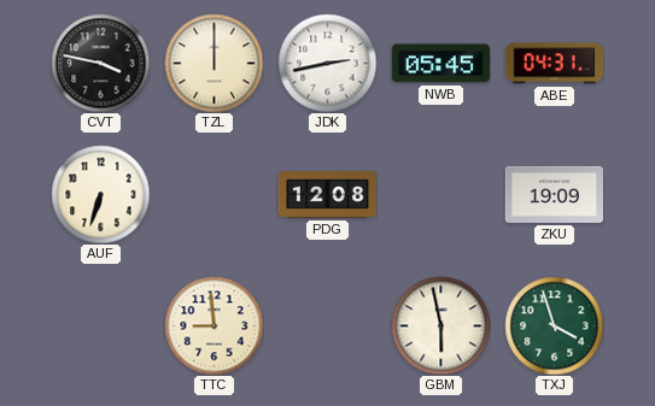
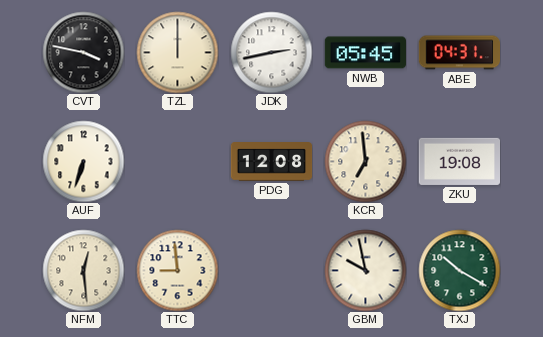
KCR: none -> 6:59
ZKU: 19:09 -> 19:08
NFM: none -> 12:29
GBM: 5:58 -> 9:58
TXJ: 3:57 -> 10:20
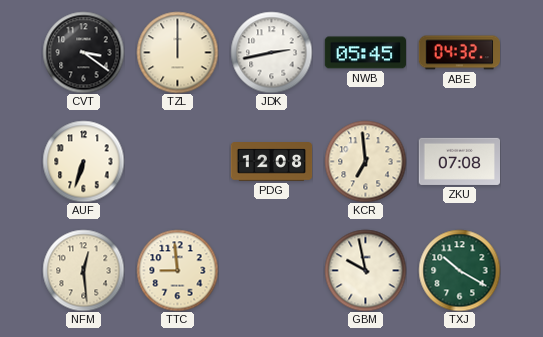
CVT: 3:47 -> 3:21
ABE: 04:31 -> 04:32
ZKU: 19:08 -> 07:08
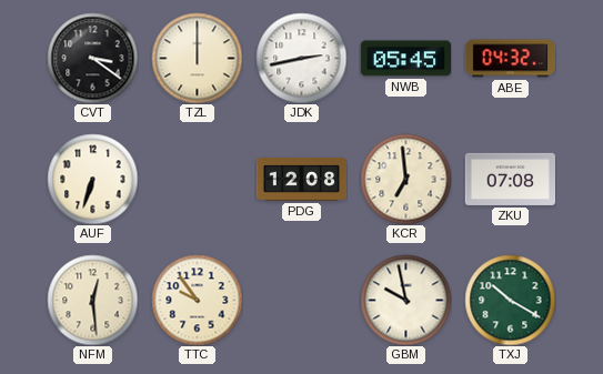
TTC: 8:59 -> 9:54
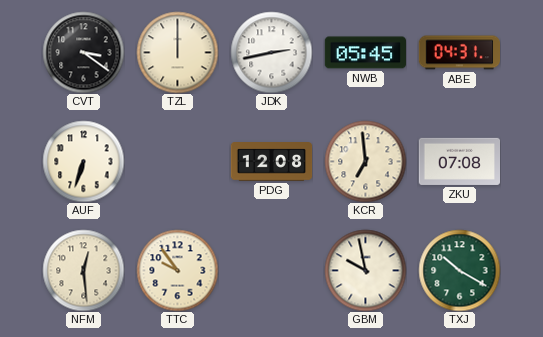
ABE: 04:32 -> 04:31
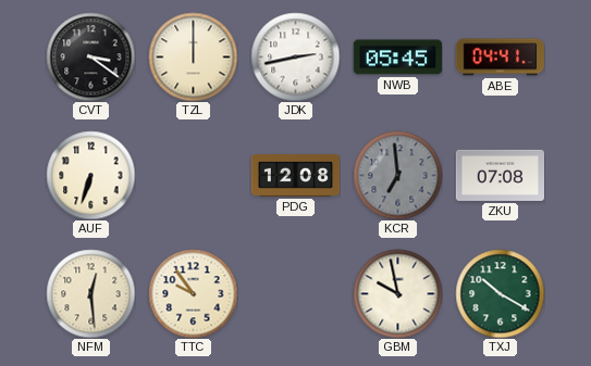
ABE: 04:31 -> 04:41
KCR dial: cream -> grey
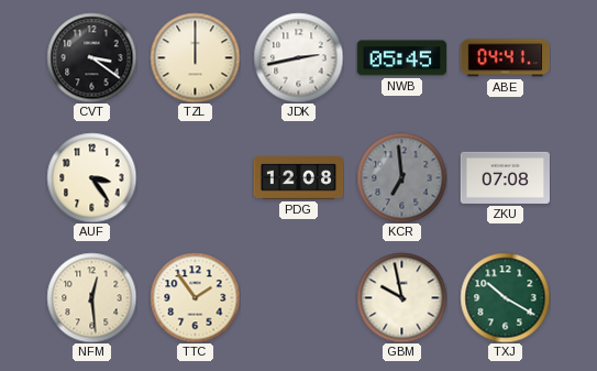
AUF: 6:33 -> 3:24
TTC: 9:54 -> 1:54
